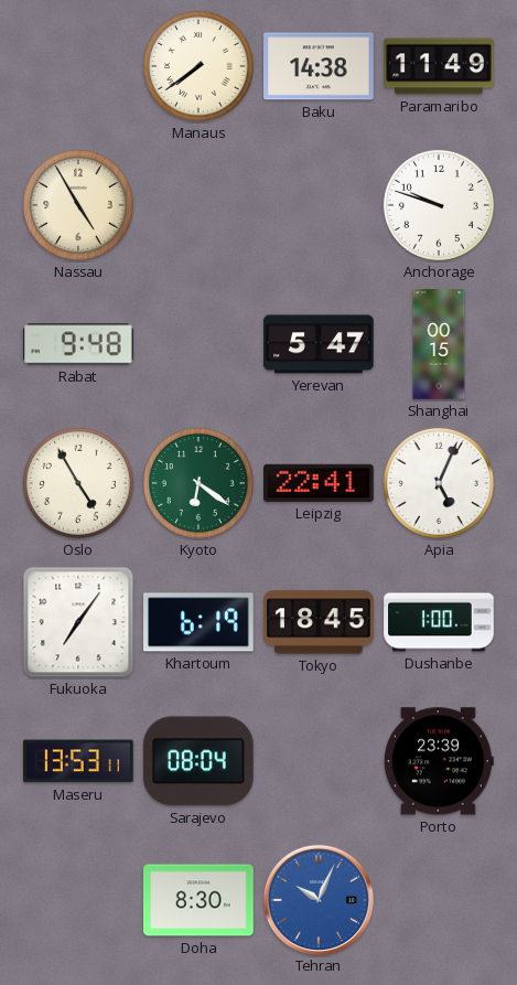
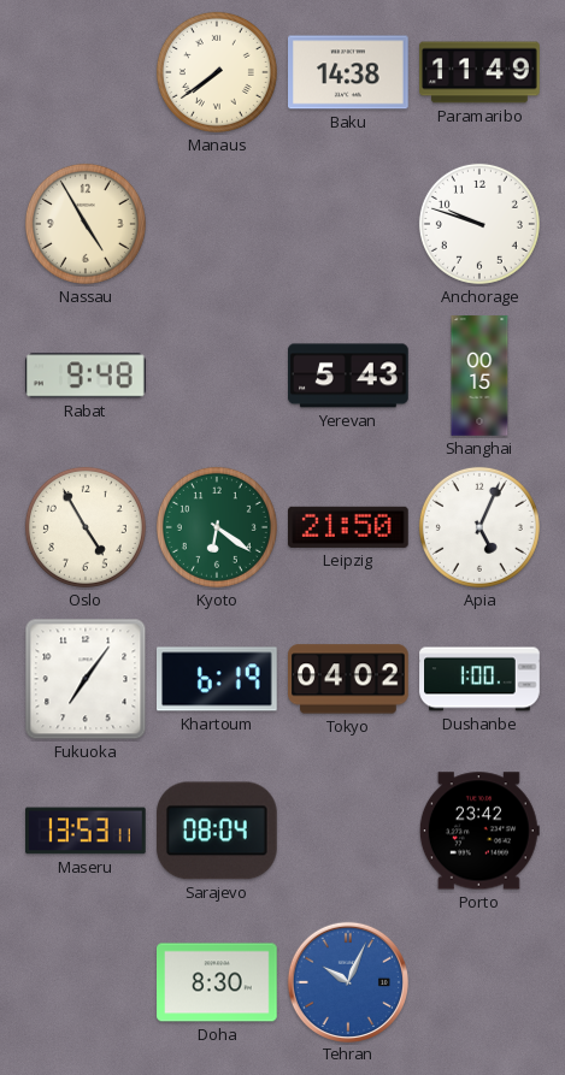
Yerevan: 5:47 -> 5:43
Leipzig: 22:41 -> 21:50
Tokyo: 18:45 -> 04:02
Porto: 23:39 -> 23:42
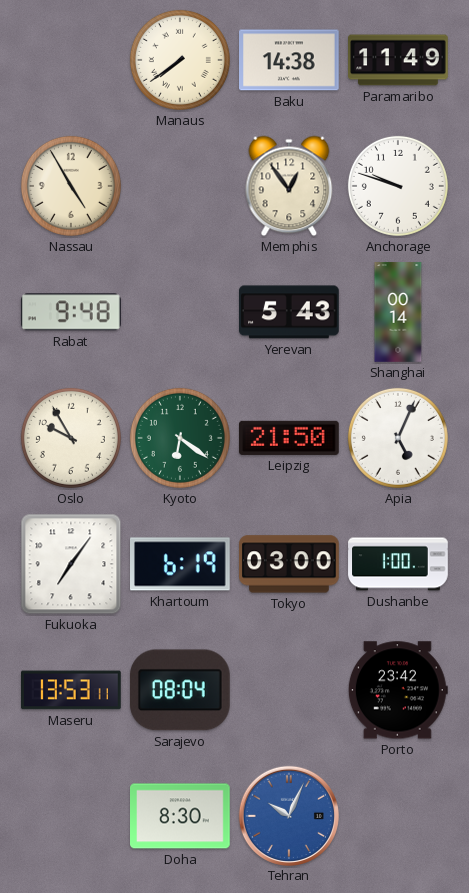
Memphis: none -> 12:54
Shanghai: 00:15 -> 00:14
Oslo: 4:55 -> 9:55
Tokyo: 04:02 -> 03:00
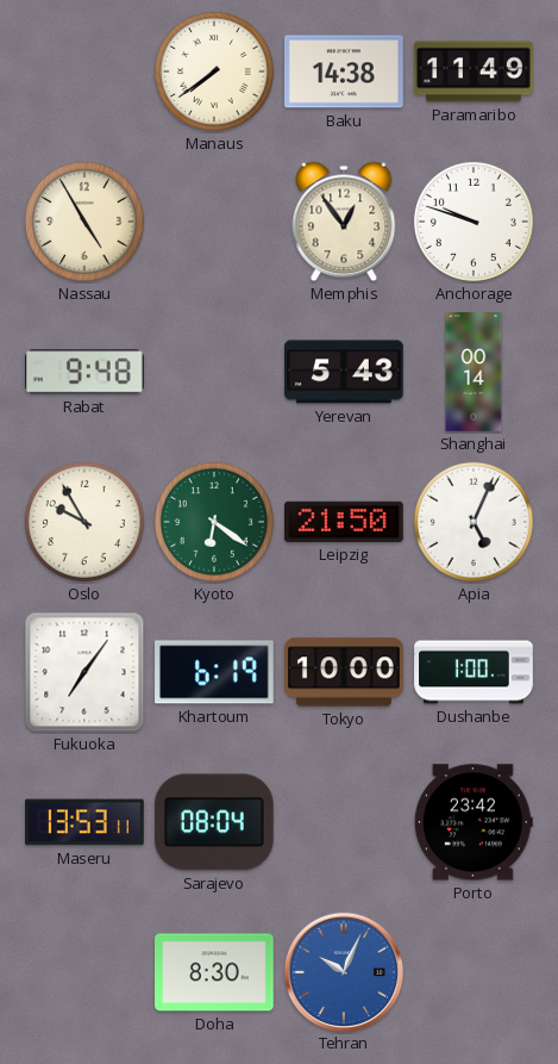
Tokyo: 03:00 -> 10:00
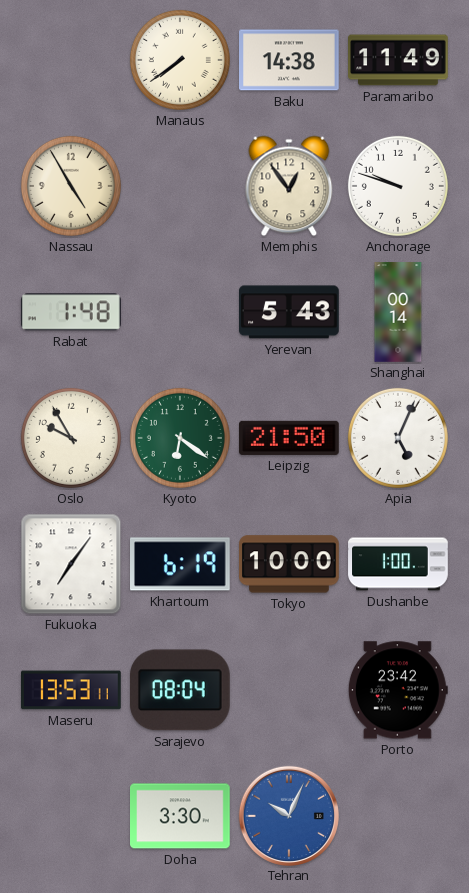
Rabat: 9:48 -> 1:48
Doha: 8:30 -> 3:30
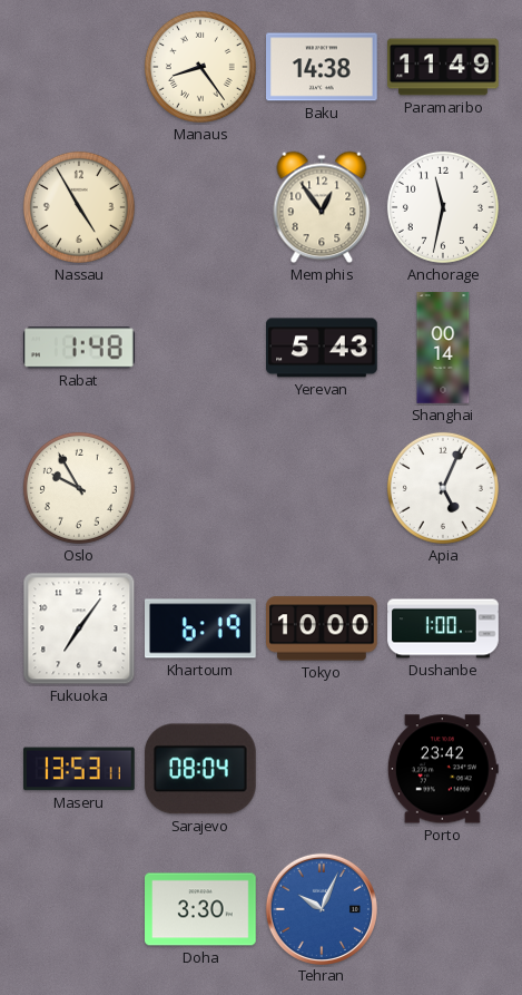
Manaus: 7:39 -> 8:24
Anchorage: 9:48 -> 11:32
Kyoto: 6:21 -> none
Leipzig: 21:50 -> none
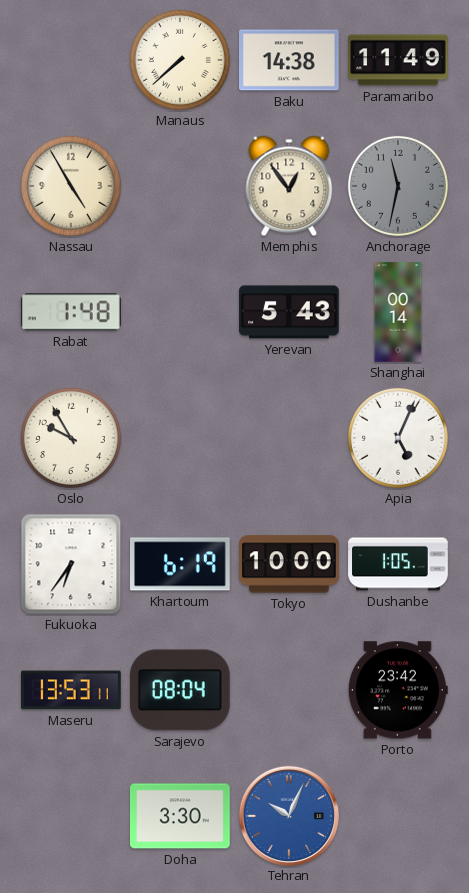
Manaus: 8:24 -> 7:38
Anchorage dial: white -> grey
Fukuoka: 7:06 -> 6:36
Dushanbe: 1:00 -> 1:05
